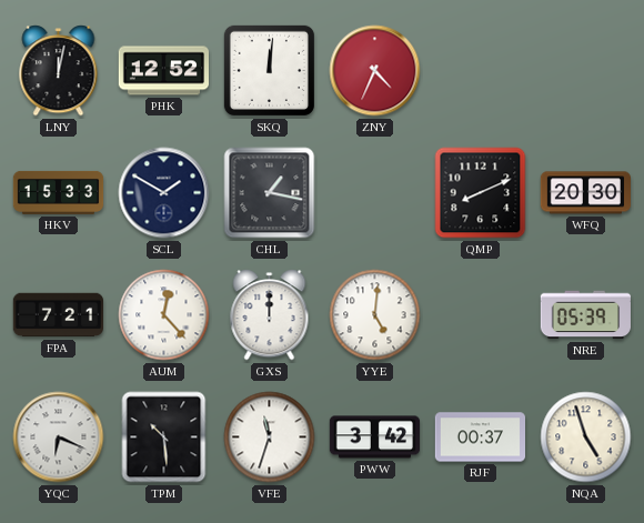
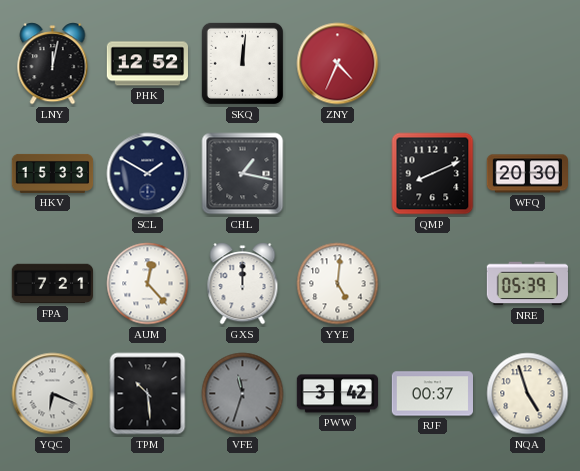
VFE dial: white -> grey
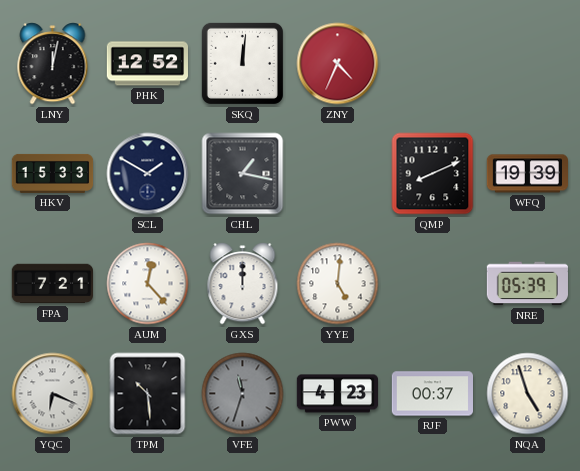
WFQ: 20:30 -> 19:39
PWW: 3:42 -> 4:23
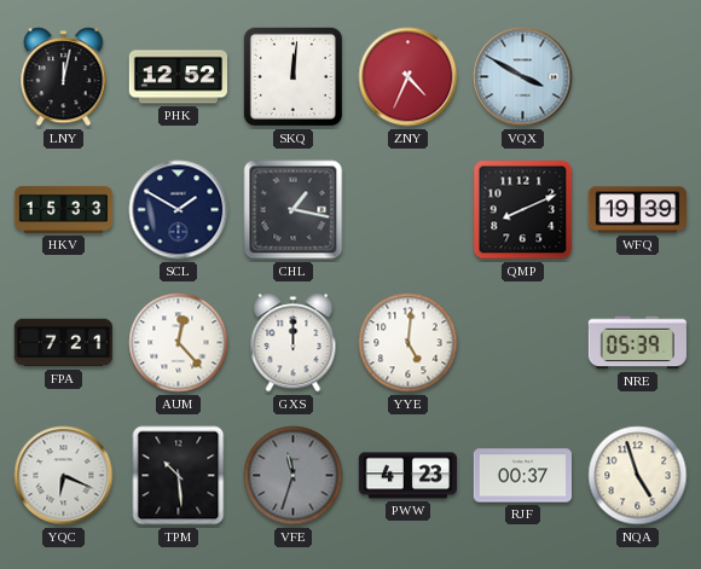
VQX: none -> 3:50
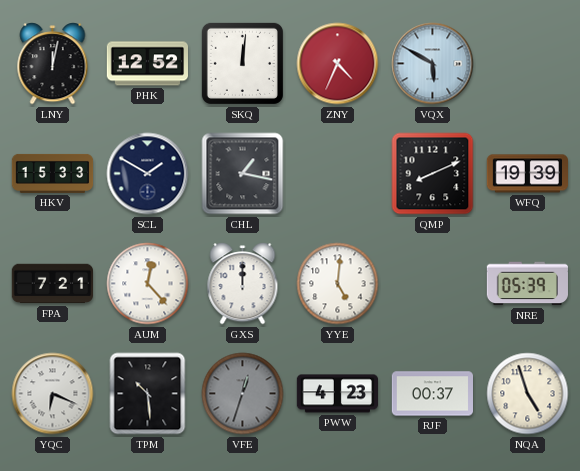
VQX: 3:50 -> 5:50
VFE: 11:33 -> 12:33
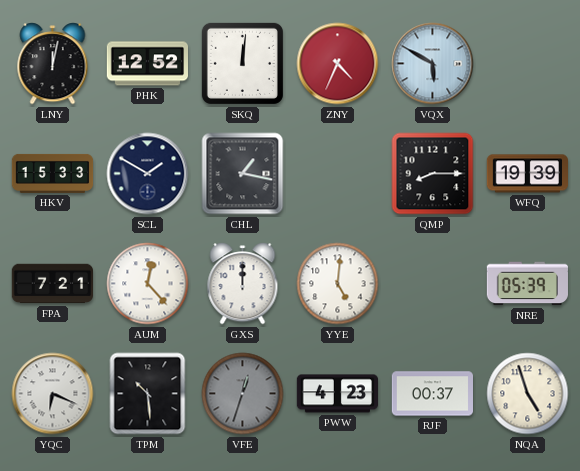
QMP: 8:11 -> 8:15
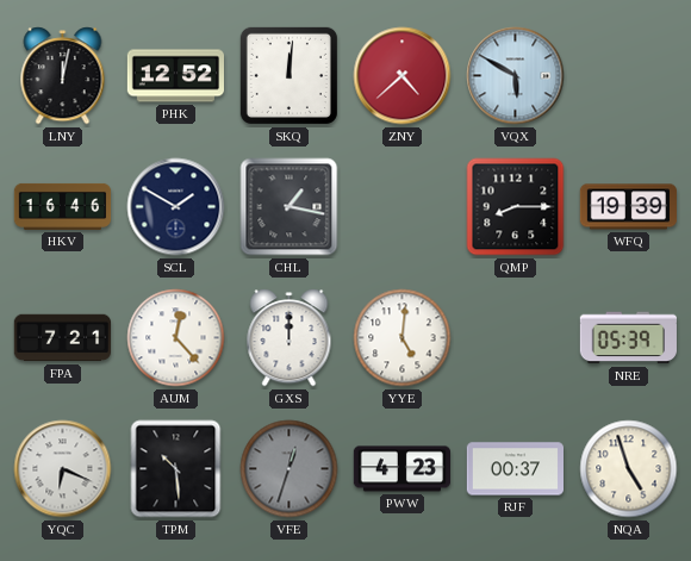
ZNY: 4:34 -> 4:38
HKV: 15:33 -> 16:46
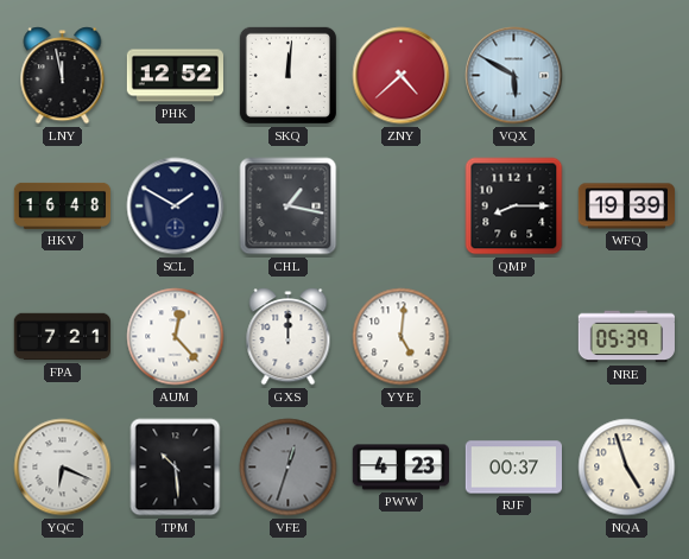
LNY: 12:02 -> 11:58
HKV: 16:46 -> 16:48
